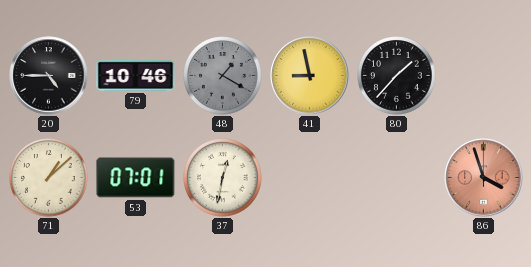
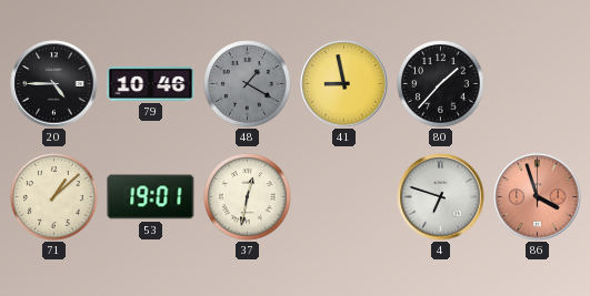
53: 07:01 -> 19:01
4: none -> 6:48
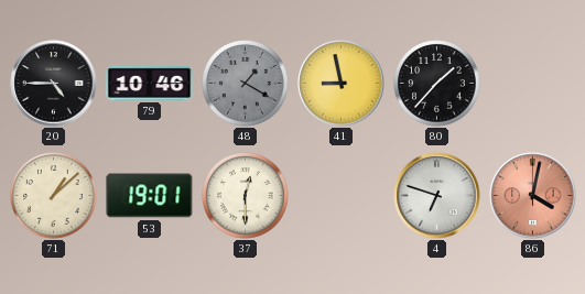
37: 12:32 -> 12:30
86: 3:57 -> 4:02
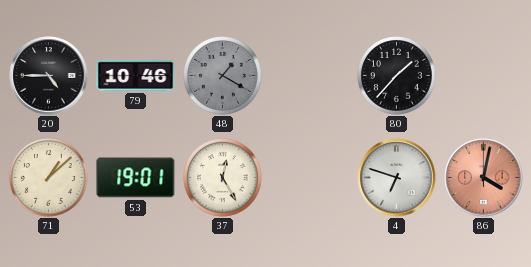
41: 8:58 -> none
37: 12:30 -> 12:25
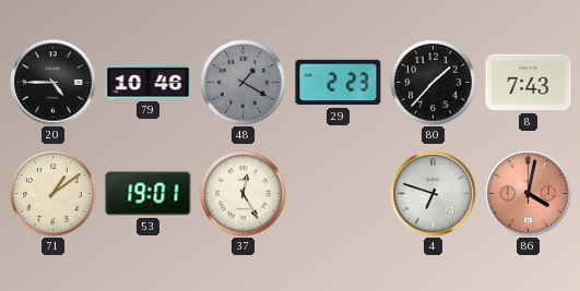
29: none -> 2:23
8: none -> 7:43
71: 1:08 -> 1:09
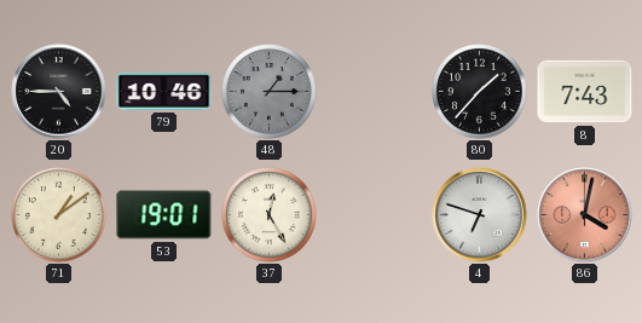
48: 1:20 -> 1:15
29: 2:23 -> none
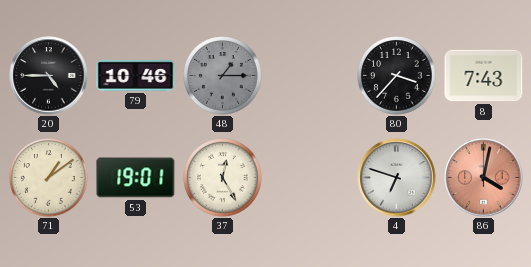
80: 1:37 -> 3:37
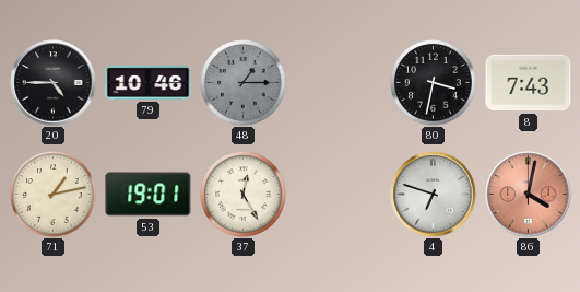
80: 3:37 -> 3:32
71: 1:09 -> 1:13
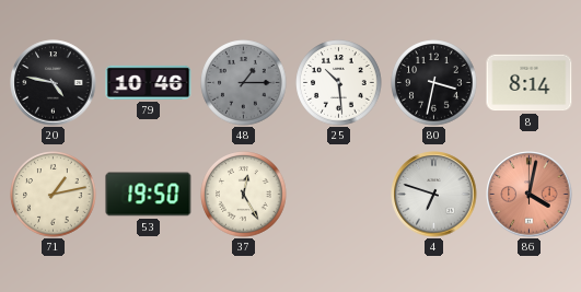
20: 4:45 -> 4:47
25: none -> 10:29
8: 7:43 -> 8:14
53: 19:01 -> 19:50
